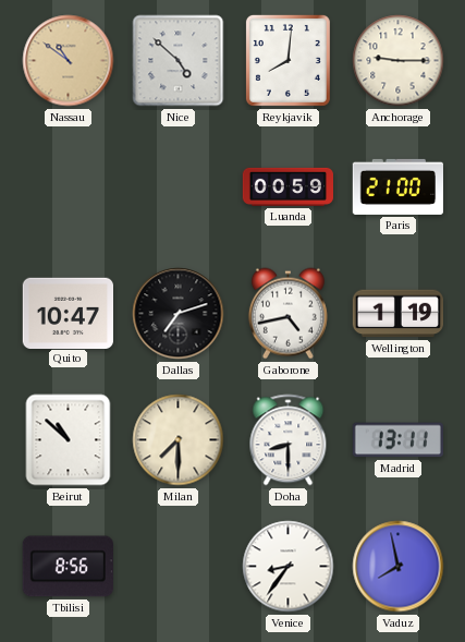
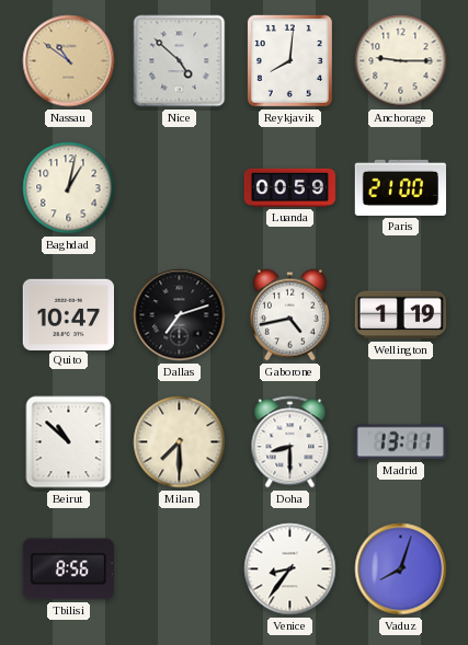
Baghdad: none -> 1:02
Vaduz: 7:58 -> 8:03
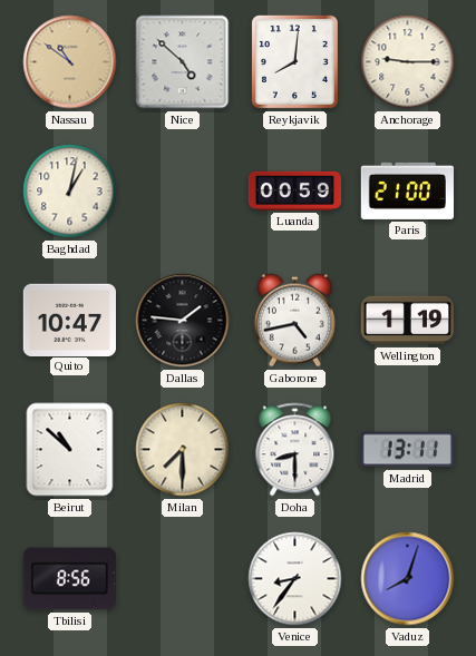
Dallas: 7:12 -> 1:46
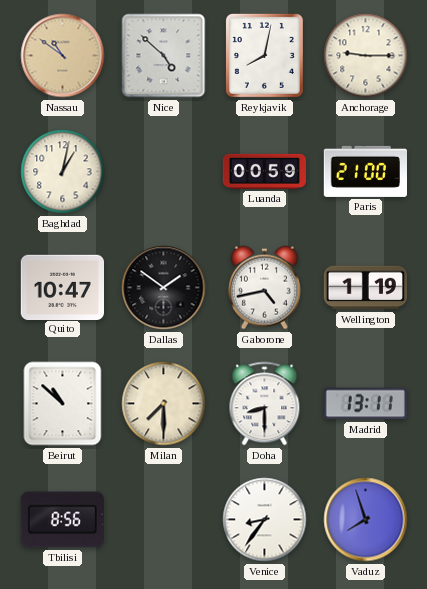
Reykjavik: 8:01 -> 8:02
Dallas: 1:46 -> 1:51
Vaduz: 8:03 -> 7:57
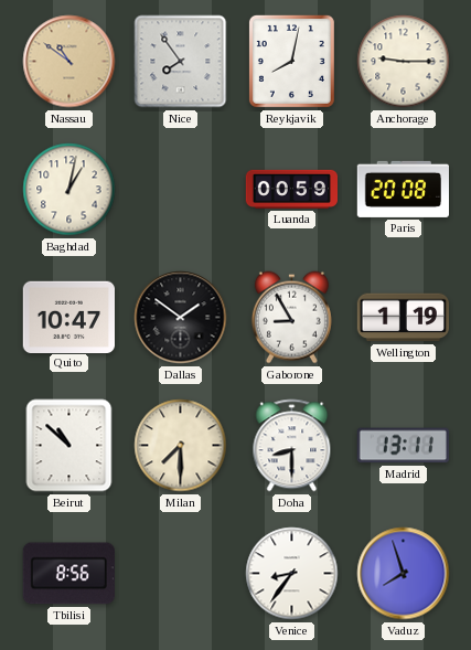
Nice: 4:52 -> 7:54
Paris: 21:00 -> 20:08
Gaborone: 4:43 -> 8:55
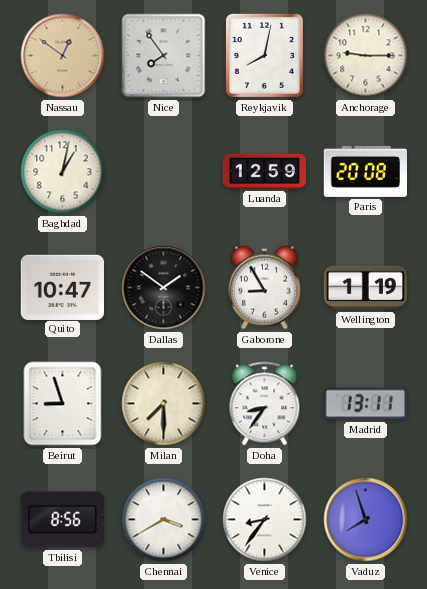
Nassau: 10:51 -> 12:51
Luanda: 00:59 -> 12:59
Beirut: 10:52 -> 8:57
Doha: 8:30 -> 8:36
Chennai: none -> 3:40
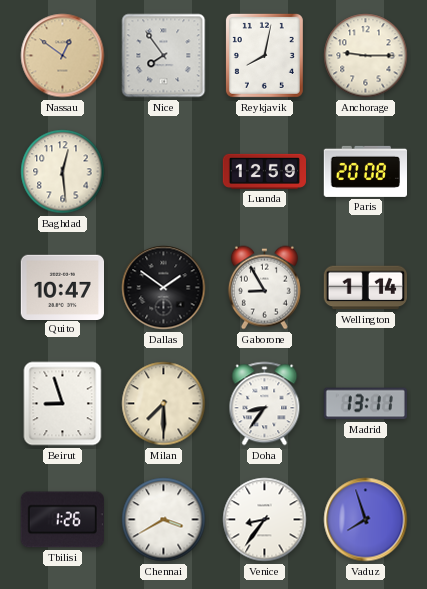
Baghdad: 1:02 -> 12:29
Wellington: 1:19 -> 1:14
Tbilisi: 8:56 -> 1:26
